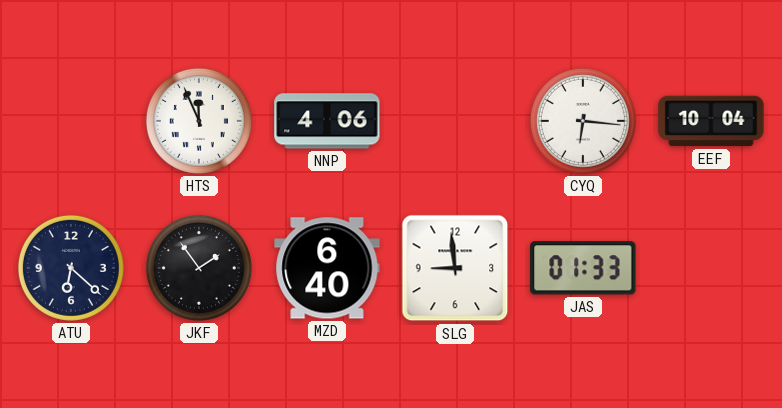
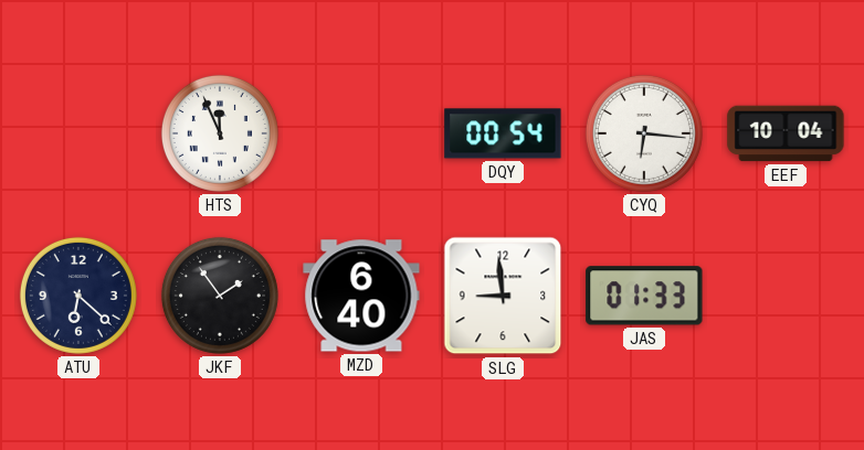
NNP: 4:06 -> none
DQY: none -> 00:54
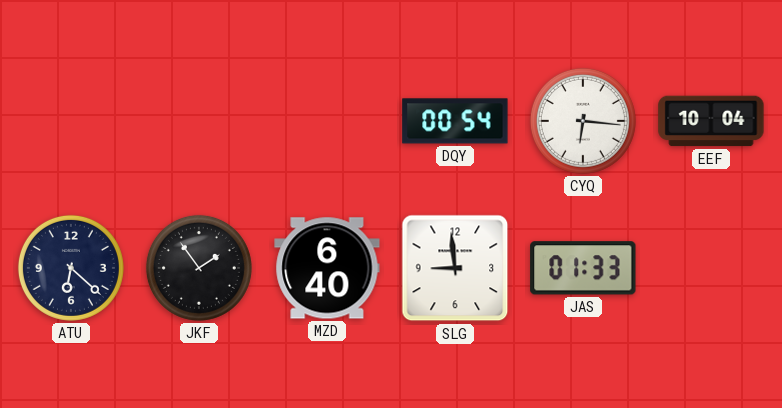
HTS: 11:56 -> none
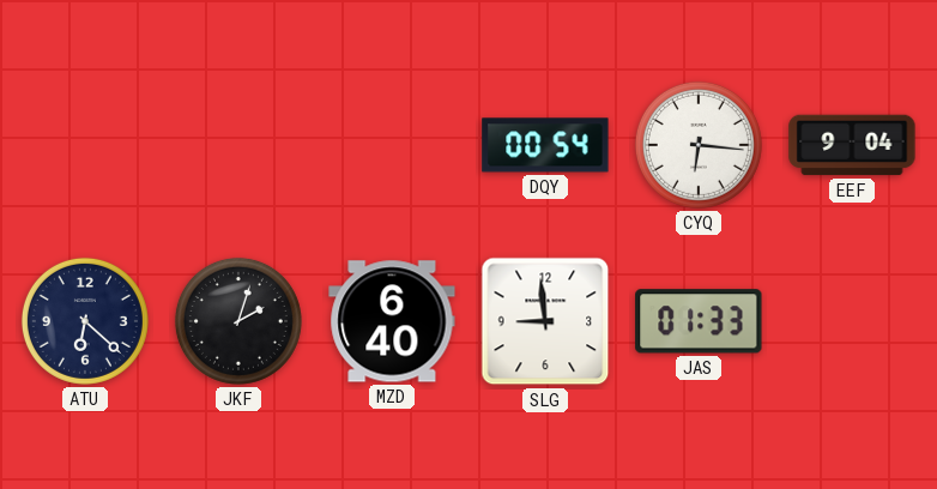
EEF: 10:04 -> 9:04
JKF: 1:54 -> 2:03
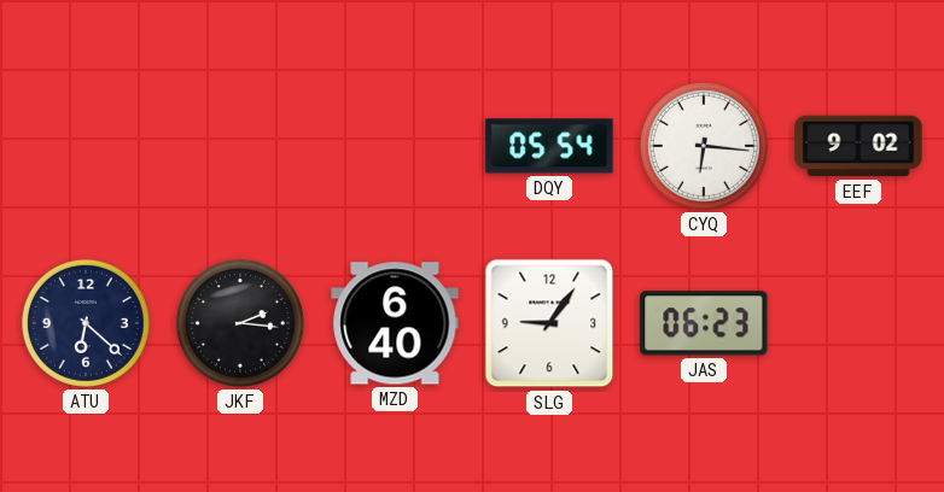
DQY: 00:54 -> 05:54
EEF: 9:04 -> 9:02
JKF: 2:03 -> 2:16
SLG: 8:59 -> 9:06
JAS: 01:33 -> 06:23
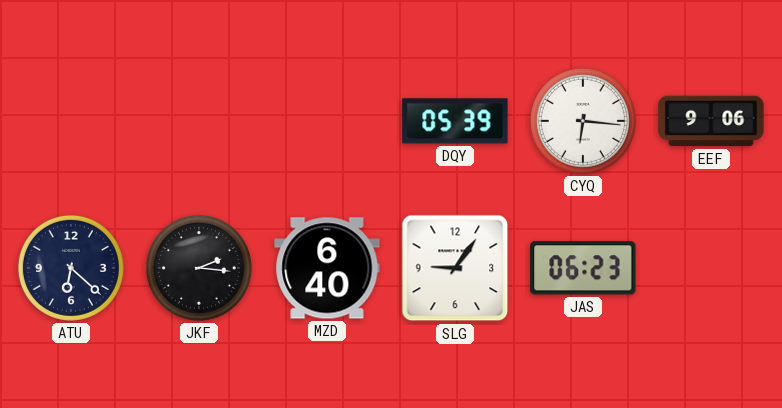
DQY: 05:54 -> 05:39
EEF: 9:02 -> 9:06
